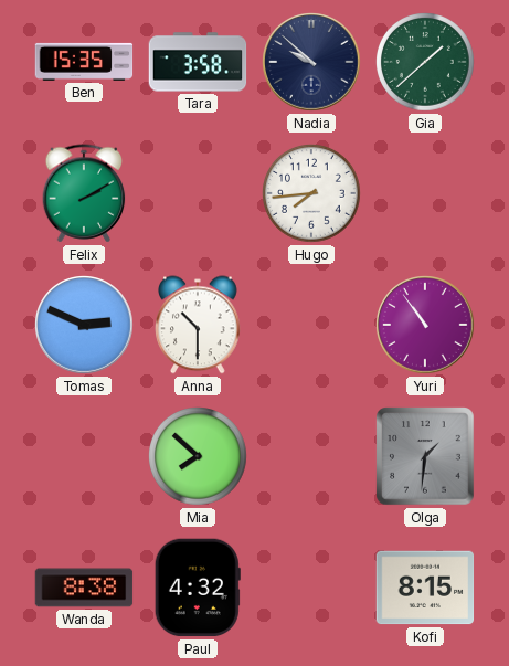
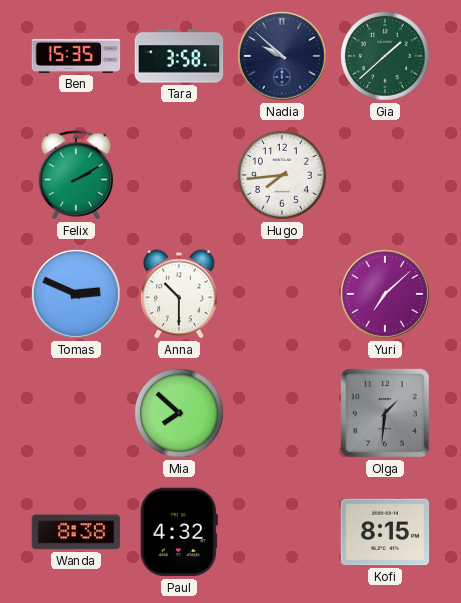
Yuri: 10:54 -> 7:08
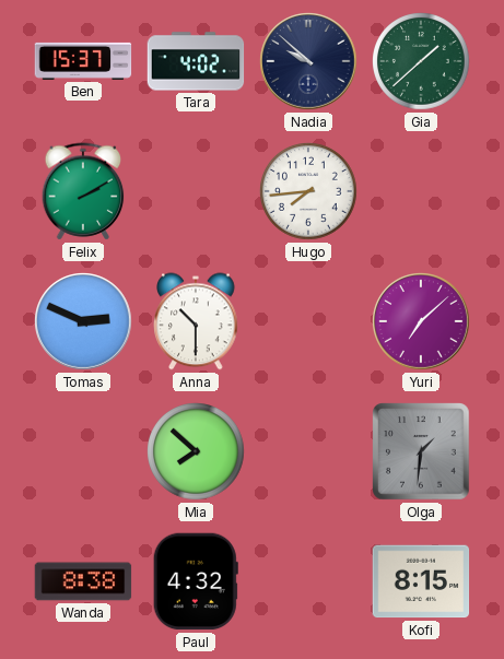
Ben: 15:35 -> 15:37
Tara: 3:58 -> 4:02
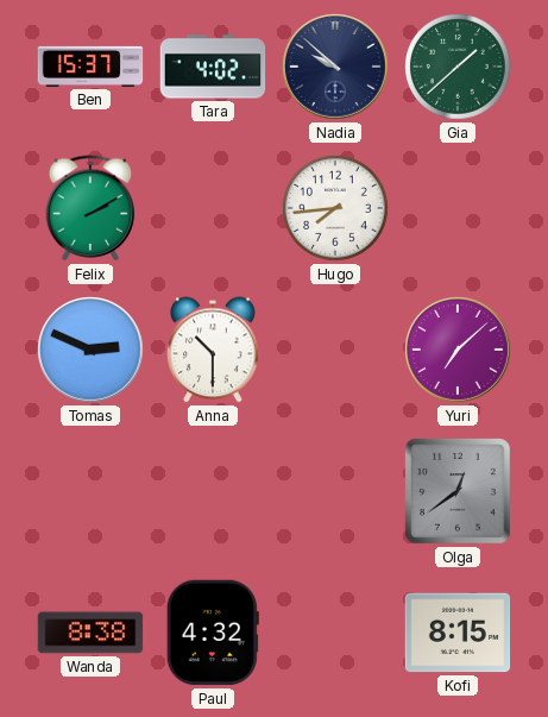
Mia: 7:52 -> none
Olga: 1:31 -> 12:39
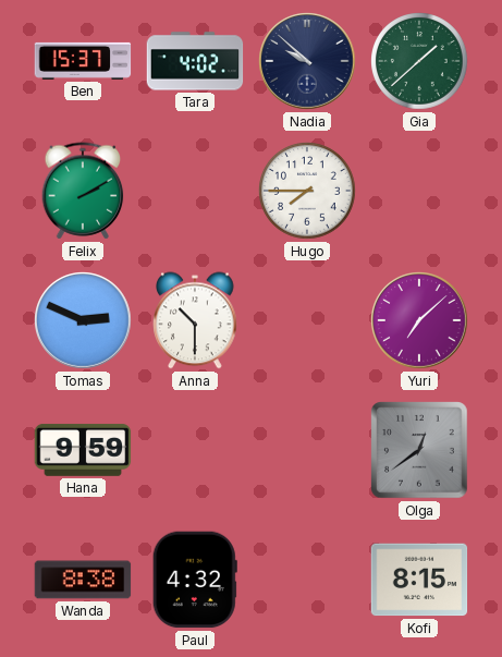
Hugo: 7:44 -> 7:45
Hana: none -> 9:59
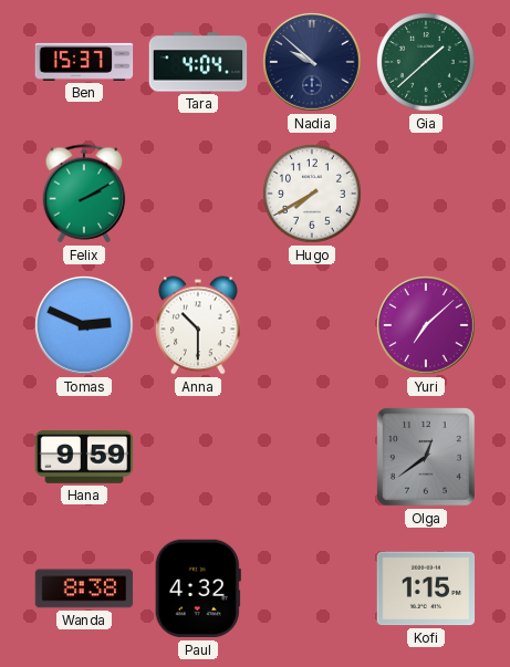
Tara: 4:02 -> 4:04
Hugo: 7:45 -> 7:40
Kofi: 8:15 -> 1:15
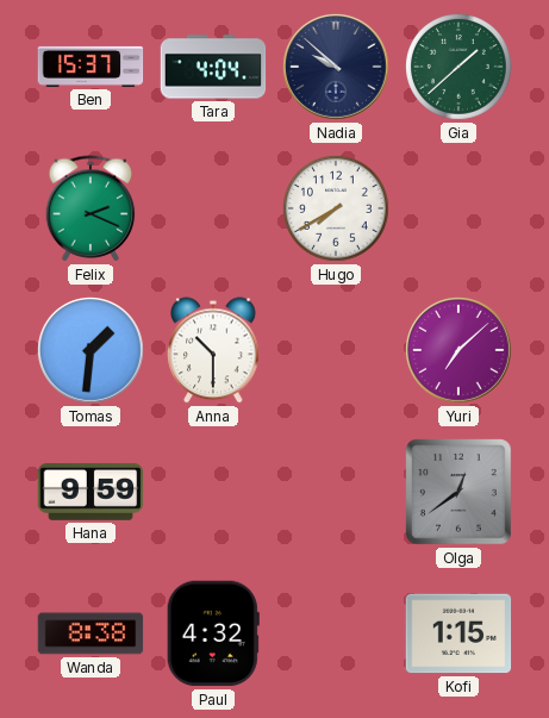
Felix: 2:10 -> 2:19
Tomas: 2:49 -> 1:31
